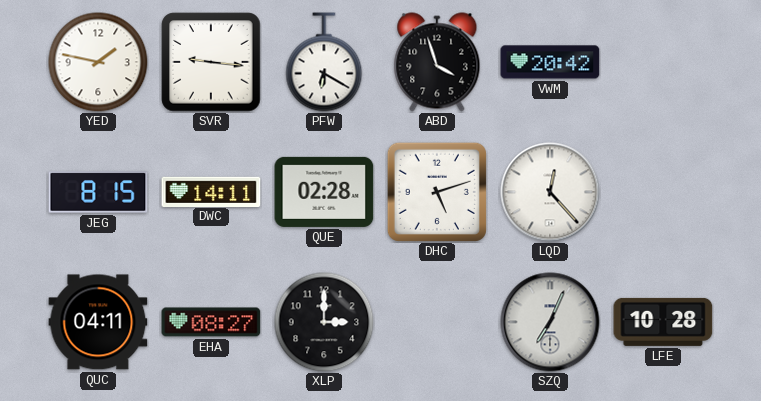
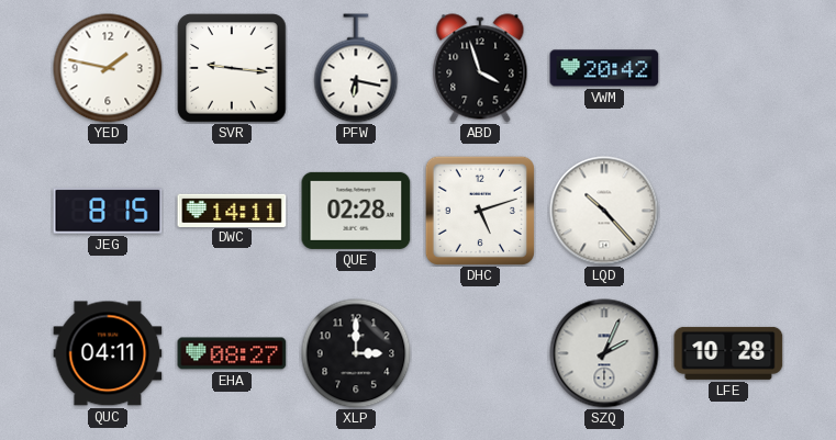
PFW: 6:20 -> 6:17
LQD: 12:23 -> 10:23
SZQ: 7:04 -> 2:04
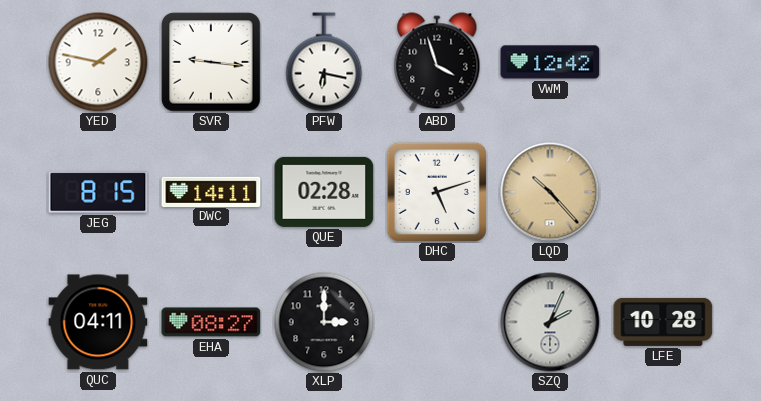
VWM: 20:42 -> 12:42
LQD dial: white -> champagne
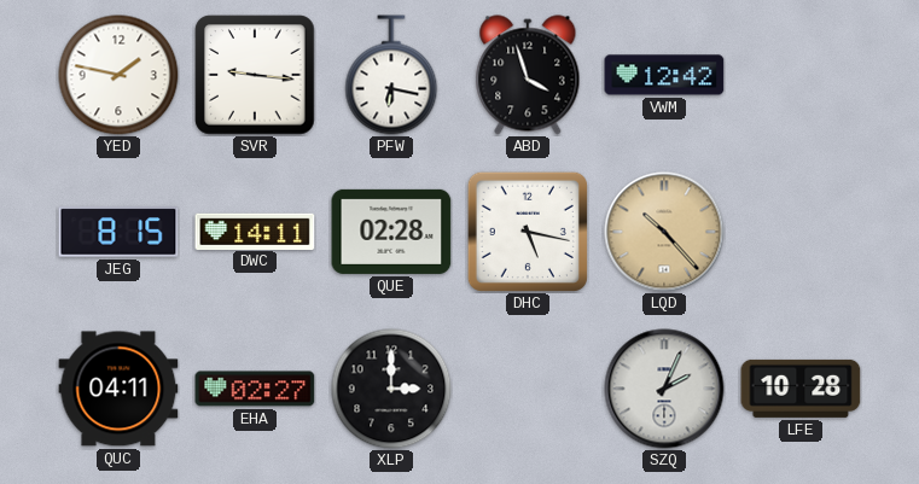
DHC: 5:12 -> 5:17
EHA: 08:27 -> 02:27
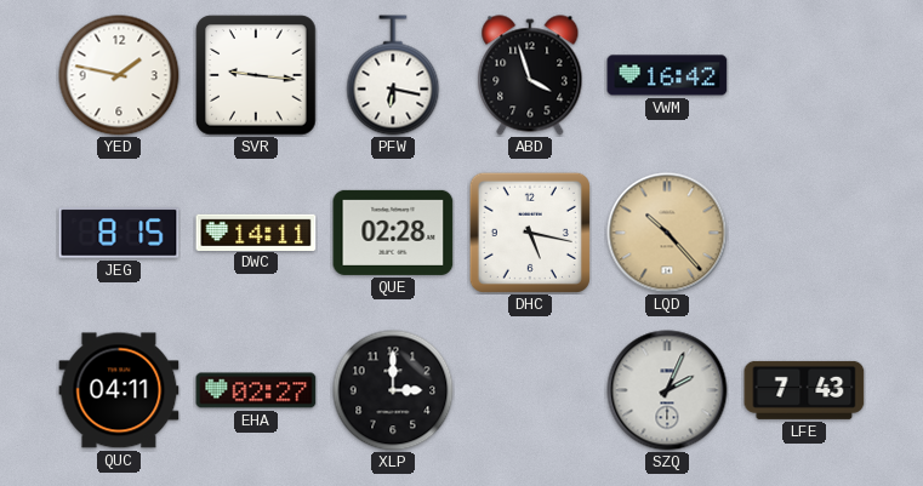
VWM: 12:42 -> 16:42
LFE: 10:28 -> 7:43
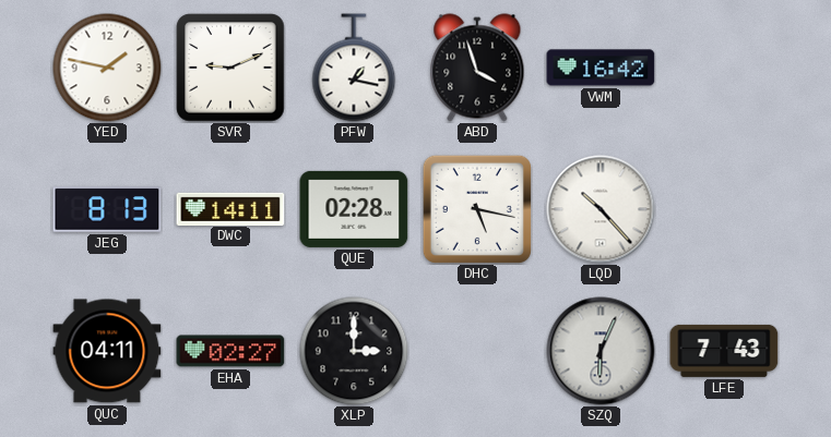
SVR: 9:16 -> 9:11
PFW: 6:17 -> 1:17
JEG: 8:15 -> 8:13
LQD dial: champagne -> white
SZQ: 2:04 -> 6:04
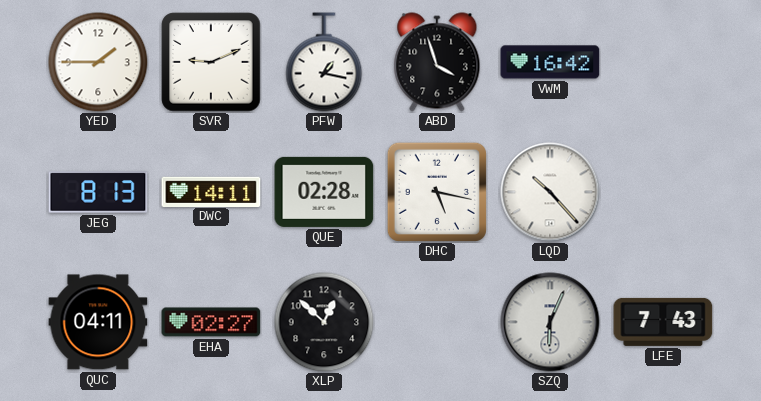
YED: 1:47 -> 1:45
XLP: 3:00 -> 12:52
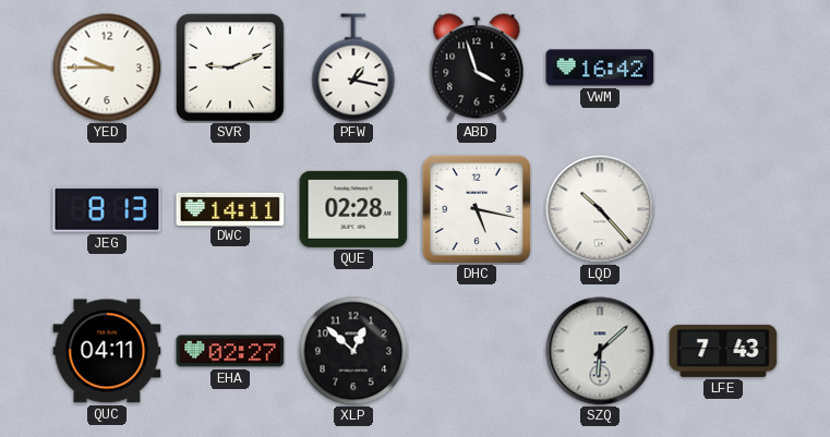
YED: 1:45 -> 9:45
SZQ: 6:04 -> 6:08
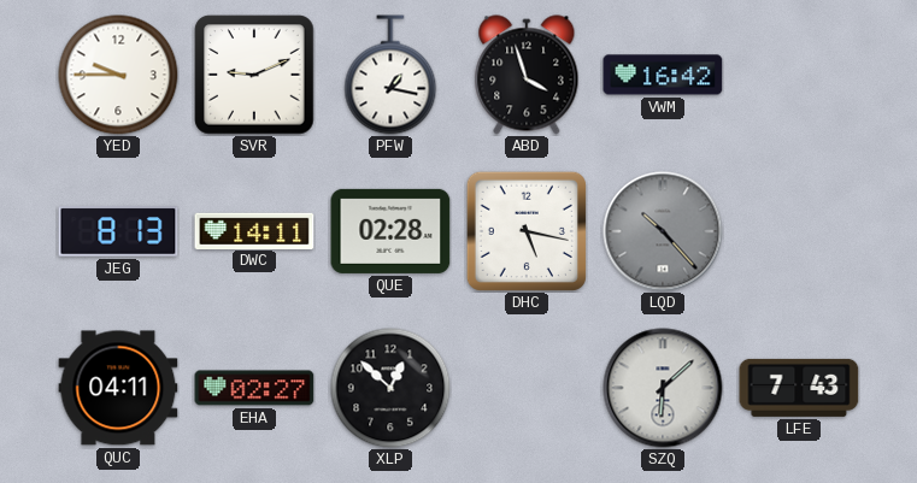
LQD dial: white -> grey
